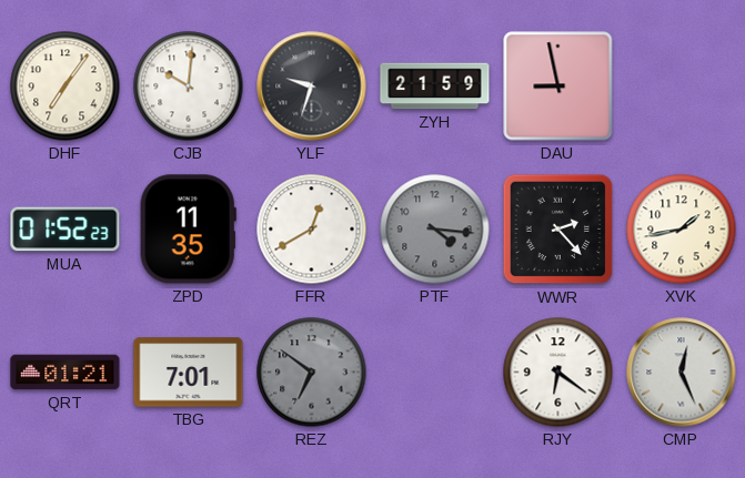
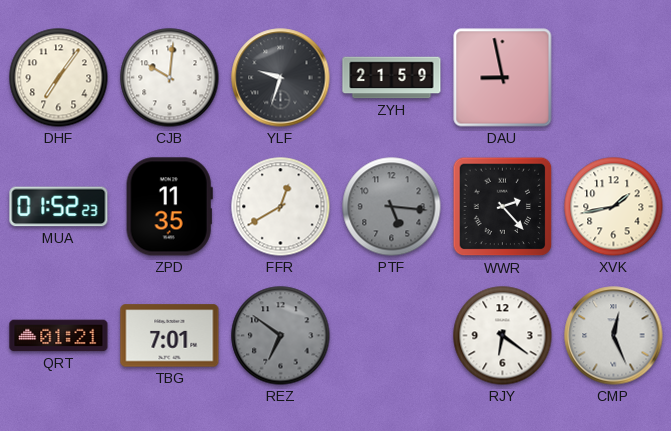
PTF: 4:16 -> 5:16
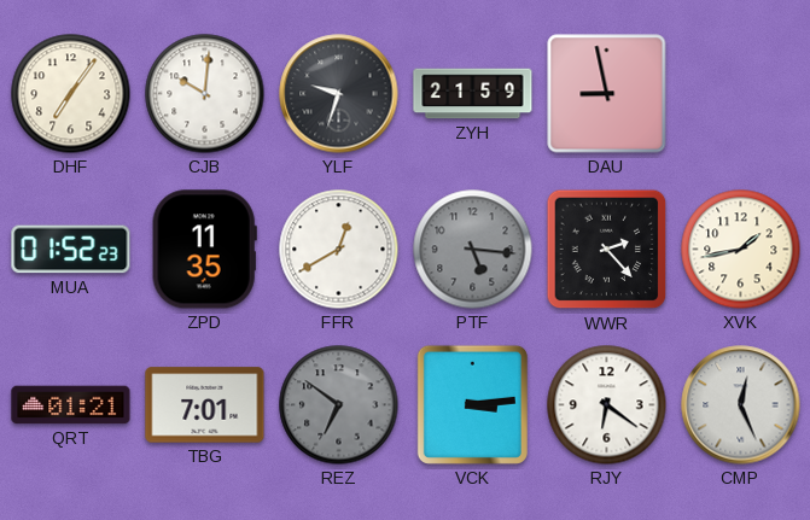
VCK: none -> 3:14
